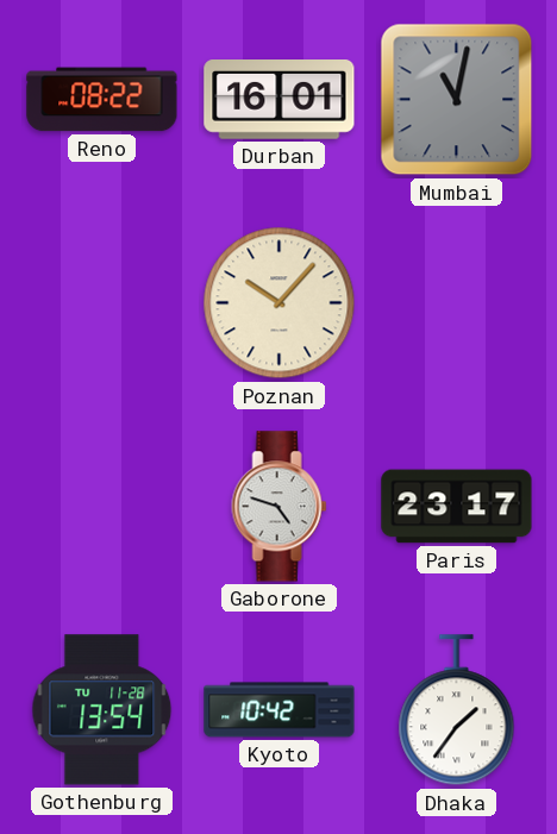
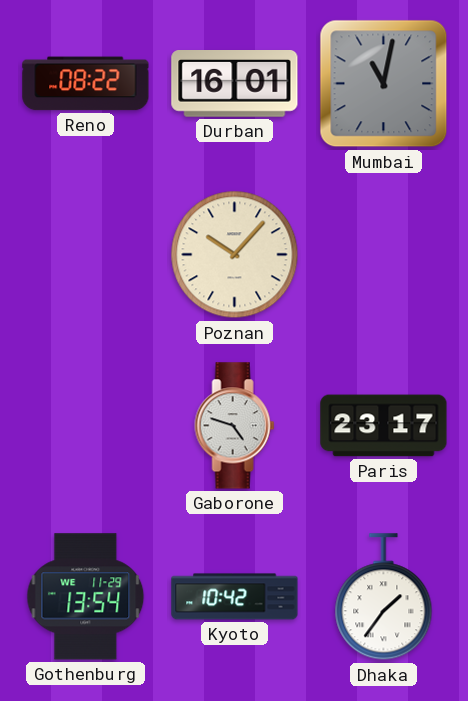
Gothenburg date: TU 11-28 -> WE 11-29
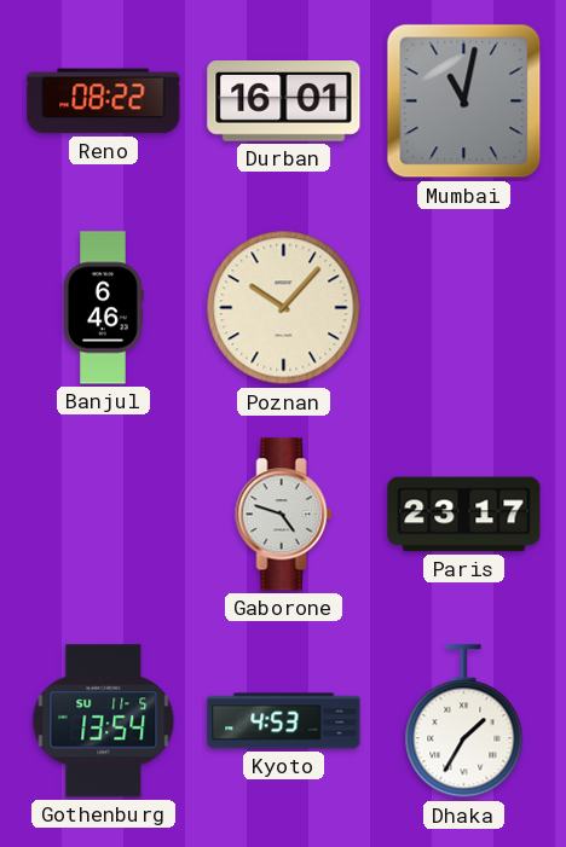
Banjul: none -> 6:46
Gothenburg date: WE 11-29 -> SU 11-5
Kyoto: 10:42 -> 4:53
Dhaka: 1:36 -> 1:35
